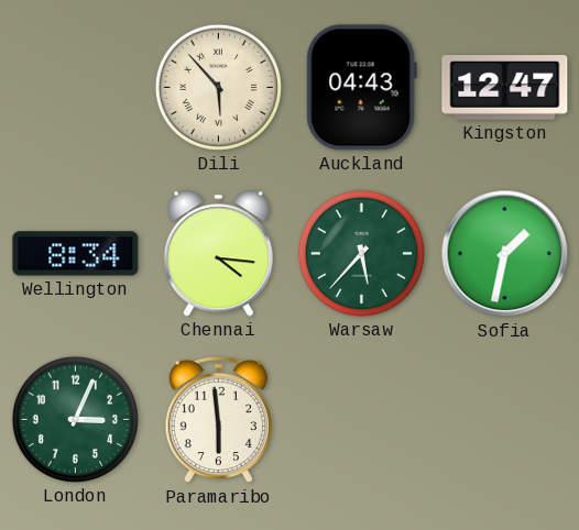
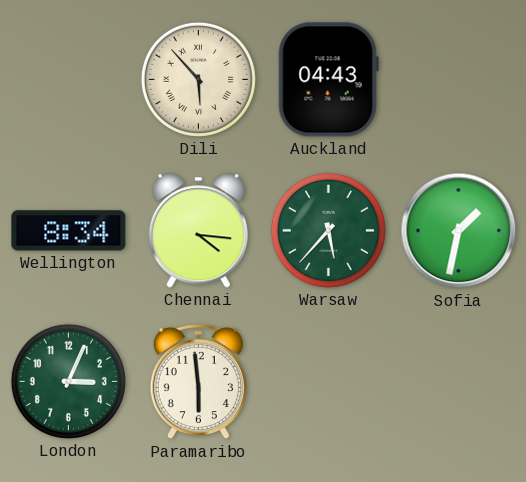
Kingston: 12:47 -> none
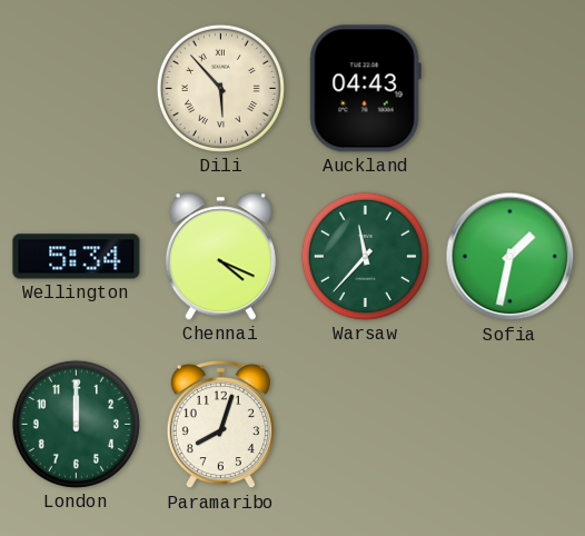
Wellington: 8:34 -> 5:34
Chennai: 4:16 -> 4:19
Warsaw: 5:37 -> 11:37
London: 3:04 -> 12:00
Paramaribo: 5:59 -> 8:03
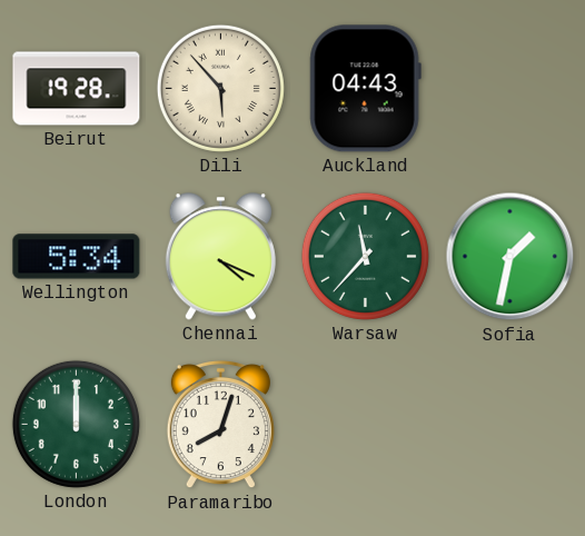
Beirut: none -> 19:28
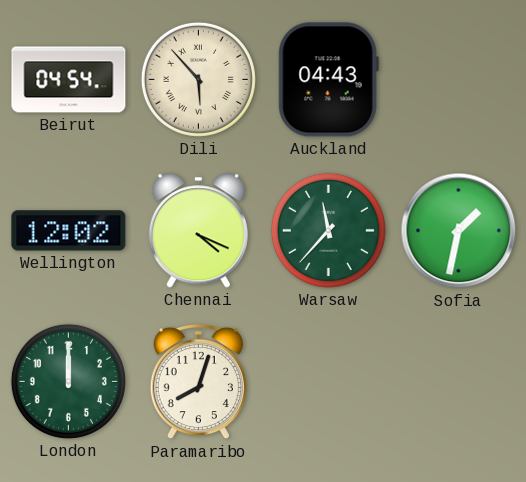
Beirut: 19:28 -> 04:54
Wellington: 5:34 -> 12:02
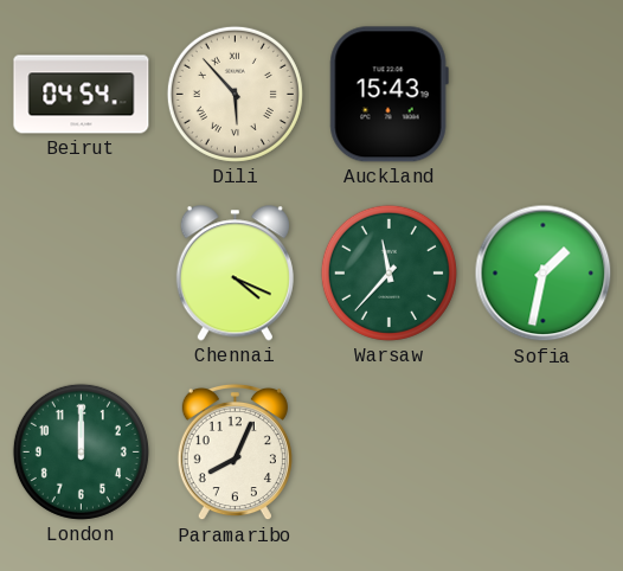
Auckland: 04:43 -> 15:43
Wellington: 12:02 -> none
Paramaribo: 8:03 -> 8:04
